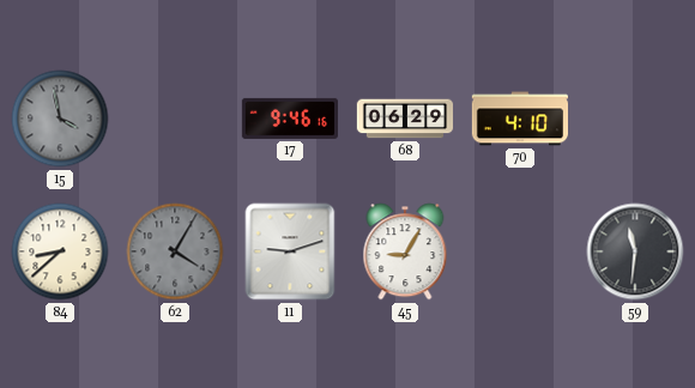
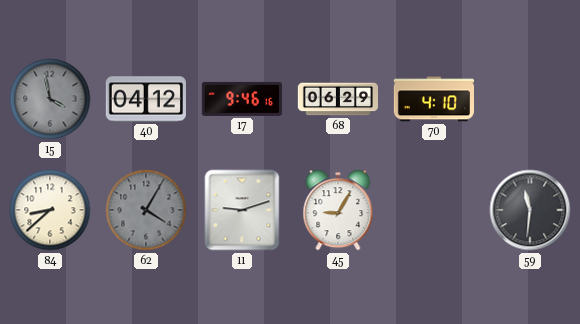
40: none -> 04:12
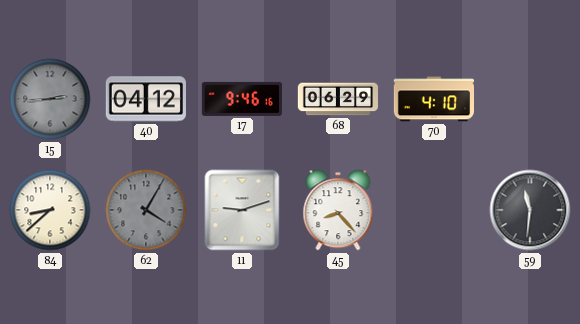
15: 3:58 -> 2:44
45: 9:05 -> 8:23
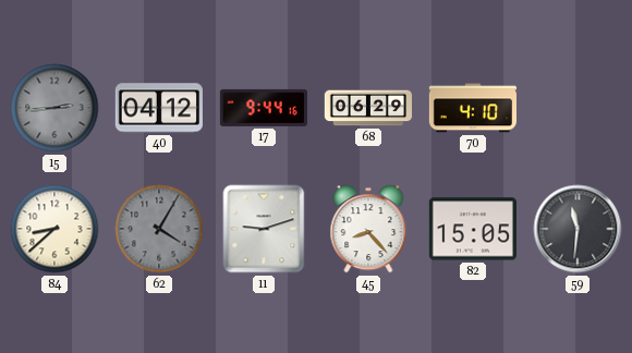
17: 9:46 -> 9:44
82: none -> 15:05
